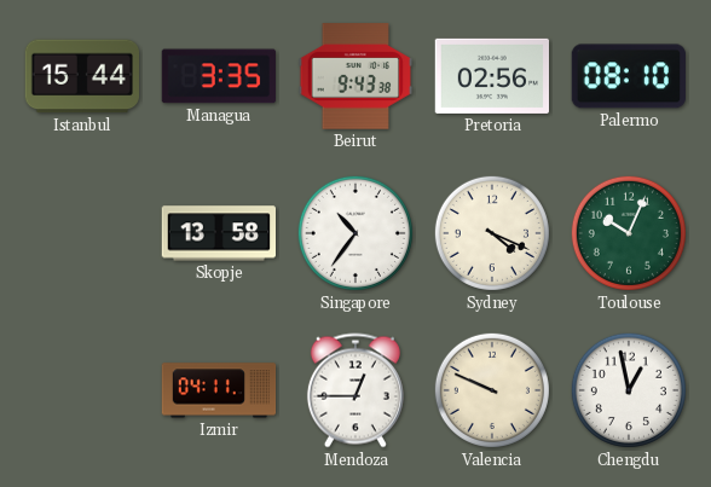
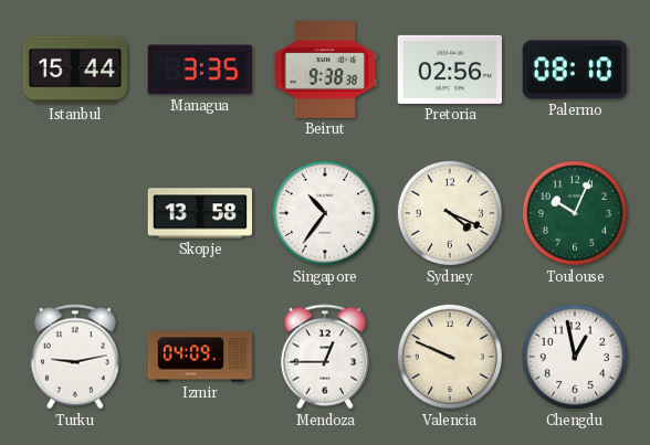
Beirut: 9:43 -> 9:38
Turku: none -> 9:13
Izmir: 04:11 -> 04:09
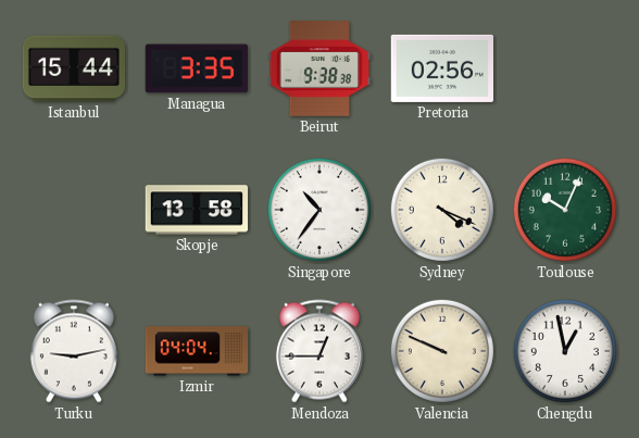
Palermo: 08:10 -> none
Izmir: 04:09 -> 04:04
